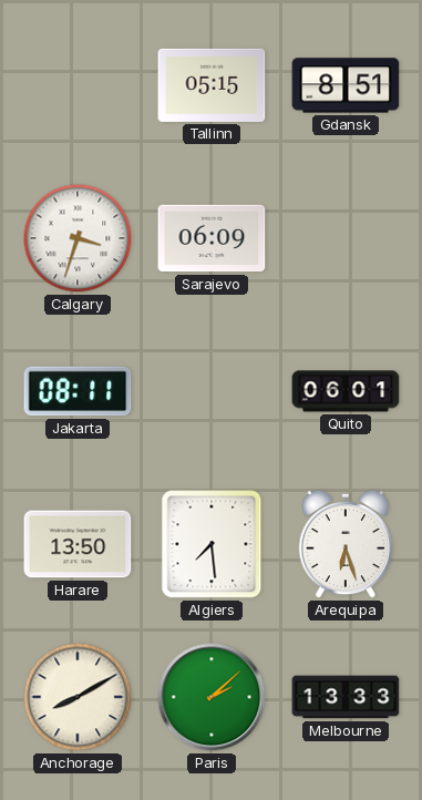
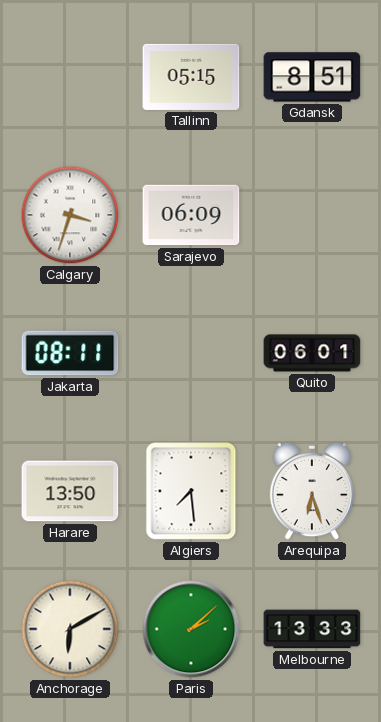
Anchorage: 8:10 -> 6:10
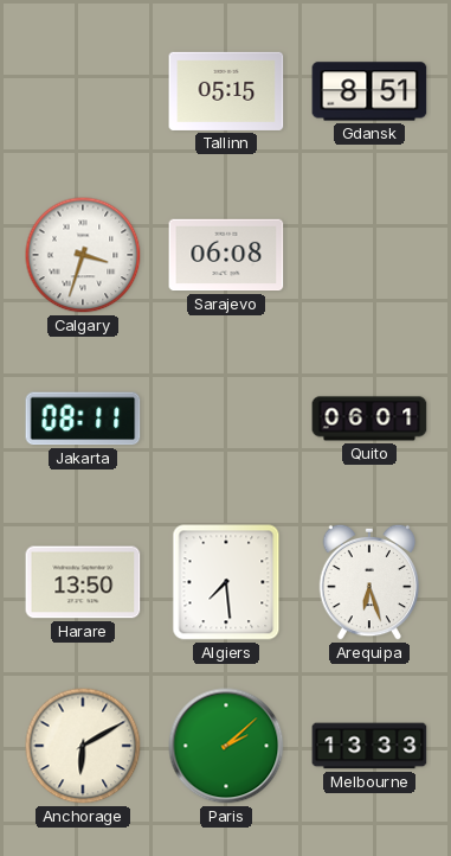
Sarajevo: 06:09 -> 06:08
